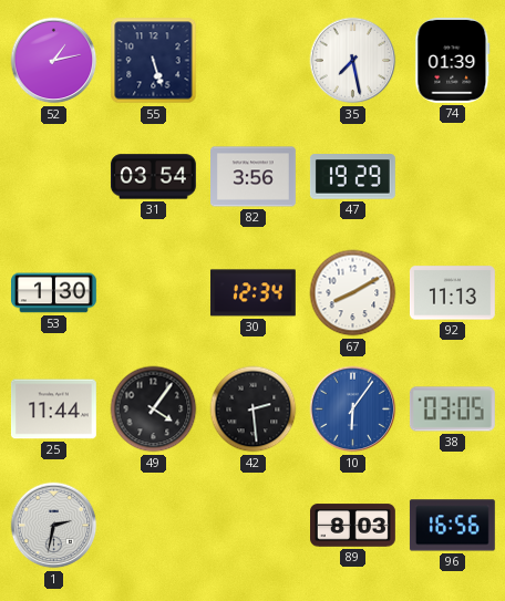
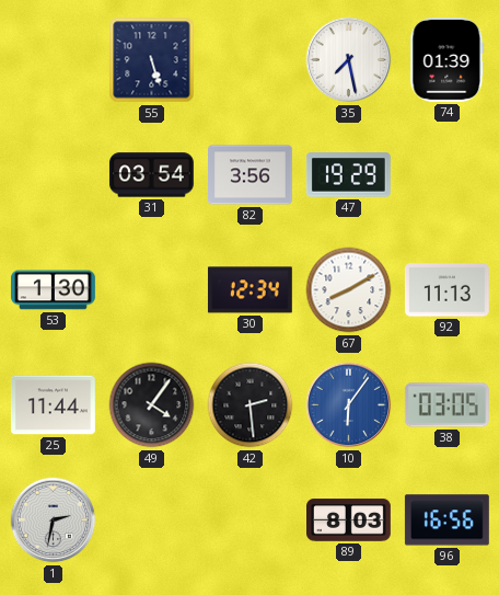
52: 1:13 -> none
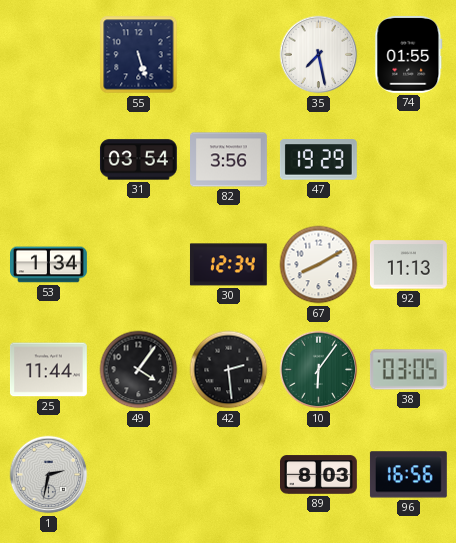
74: 01:39 -> 01:55
53: 1:30 -> 1:34
10 dial: blue -> green
